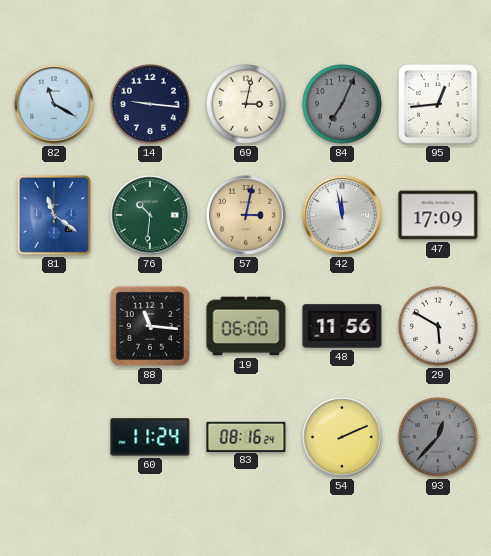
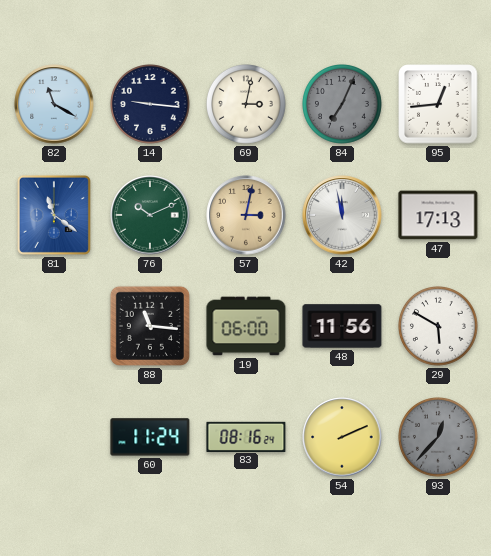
76: 10:31 -> 10:11
47: 17:09 -> 17:13
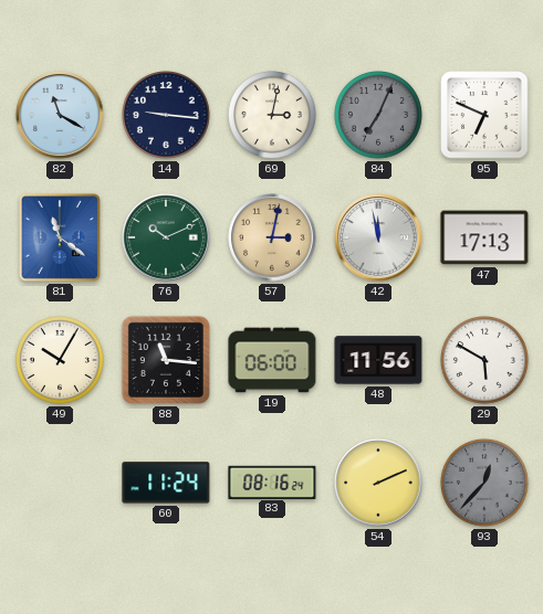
95: 12:44 -> 6:49
49: none -> 10:05
